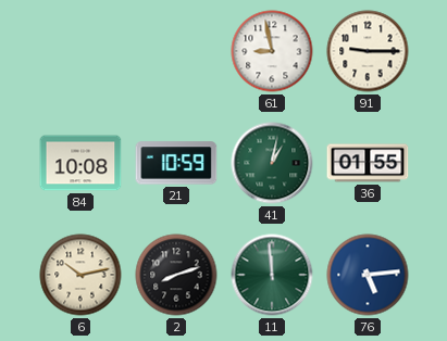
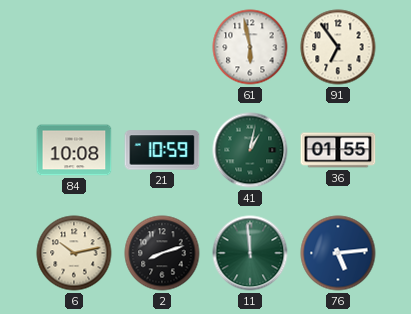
61: 8:58 -> 5:58
91: 9:15 -> 6:54
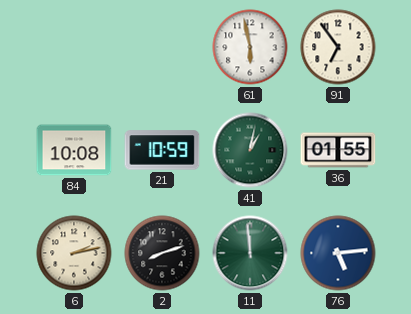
6: 10:13 -> 2:13
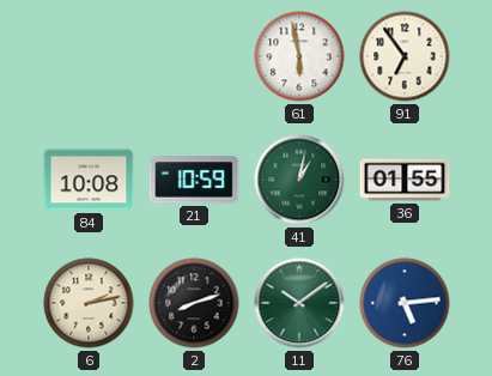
11: 11:59 -> 10:09
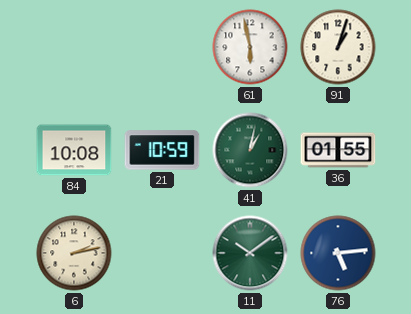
91: 6:54 -> 1:03
2: 8:12 -> none
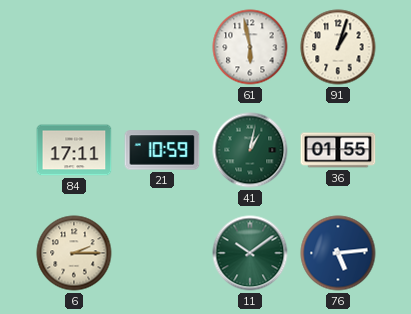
84: 10:08 -> 17:11
6: 2:13 -> 2:15
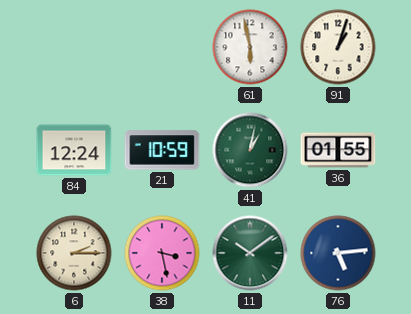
84: 17:11 -> 12:24
38: none -> 3:28
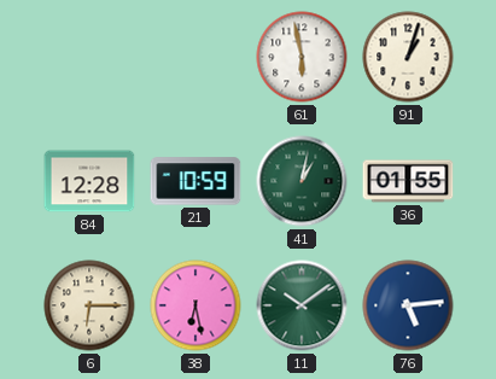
84: 12:24 -> 12:28
6: 2:15 -> 6:15
38: 3:28 -> 6:28
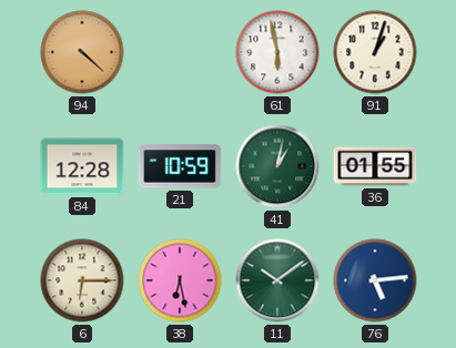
94: none -> 4:22
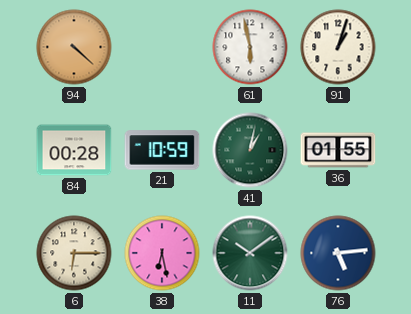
84: 12:28 -> 00:28
